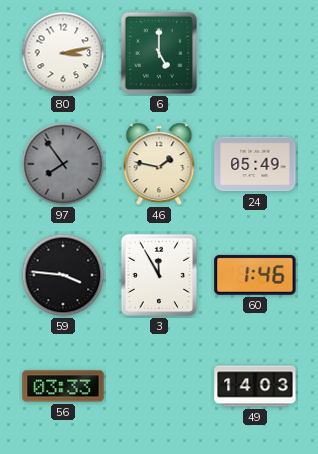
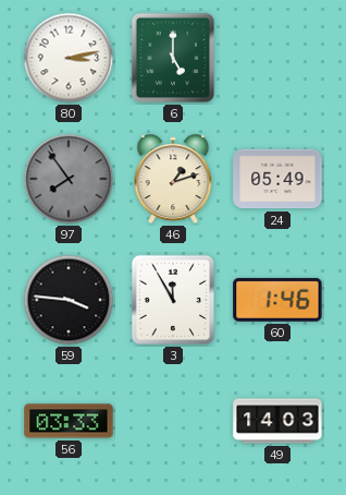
46: 1:47 -> 1:12
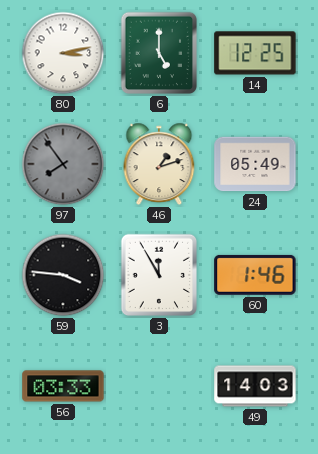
14: none -> 12:25
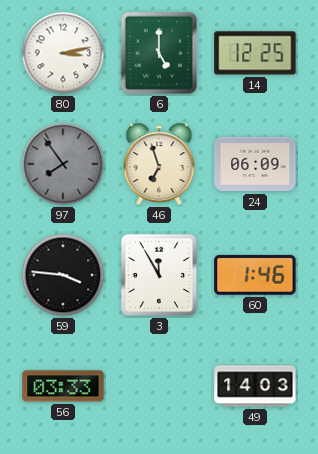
46: 1:12 -> 6:57
24: 05:49 -> 06:09
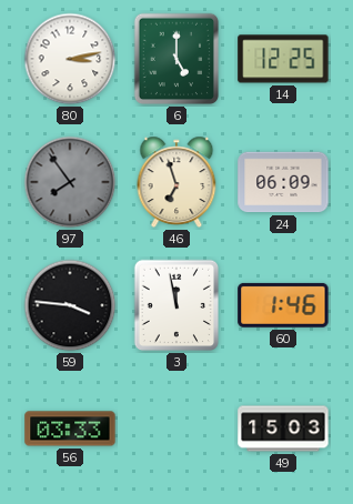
3: 11:55 -> 11:58
49: 14:03 -> 15:03
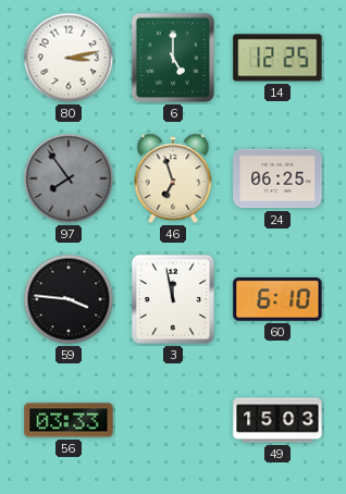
24: 06:09 -> 06:25
60: 1:46 -> 6:10
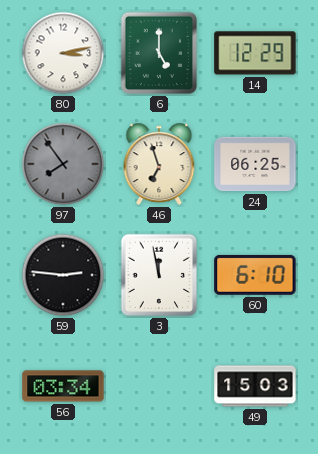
14: 12:25 -> 12:29
59: 3:46 -> 2:46
56: 03:33 -> 03:34
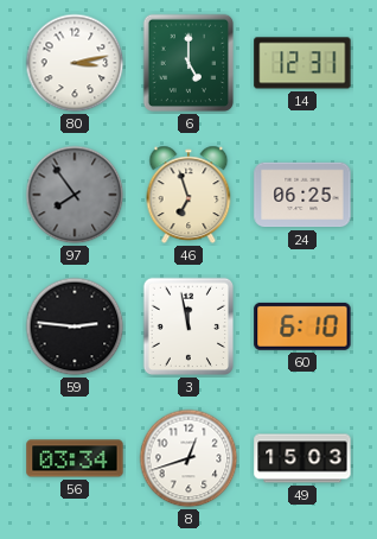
14: 12:29 -> 12:31
8: none -> 12:42
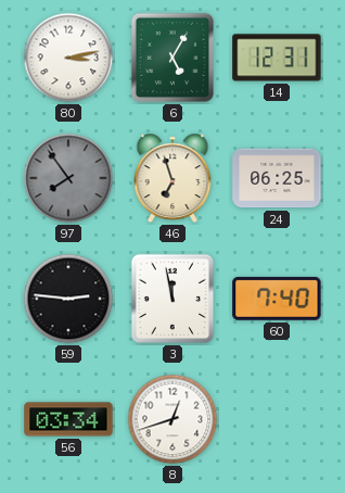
6: 5:00 -> 5:05
60: 6:10 -> 7:40
49: 15:03 -> none
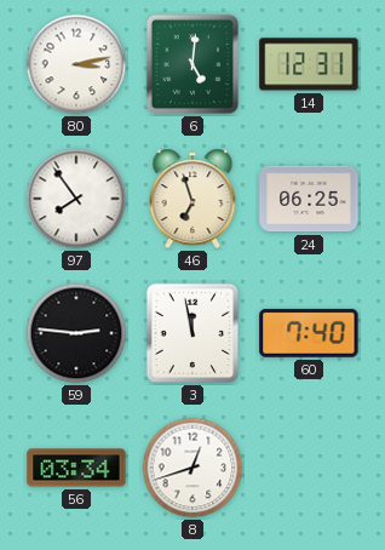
6: 5:05 -> 5:01
97 dial: grey -> white
